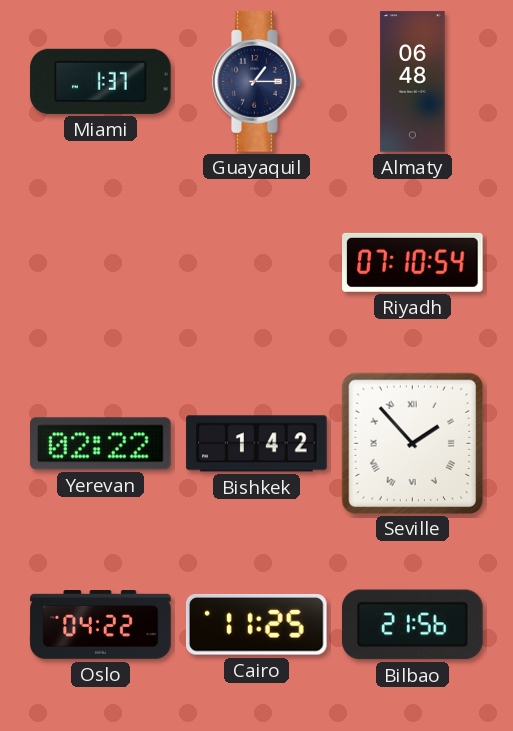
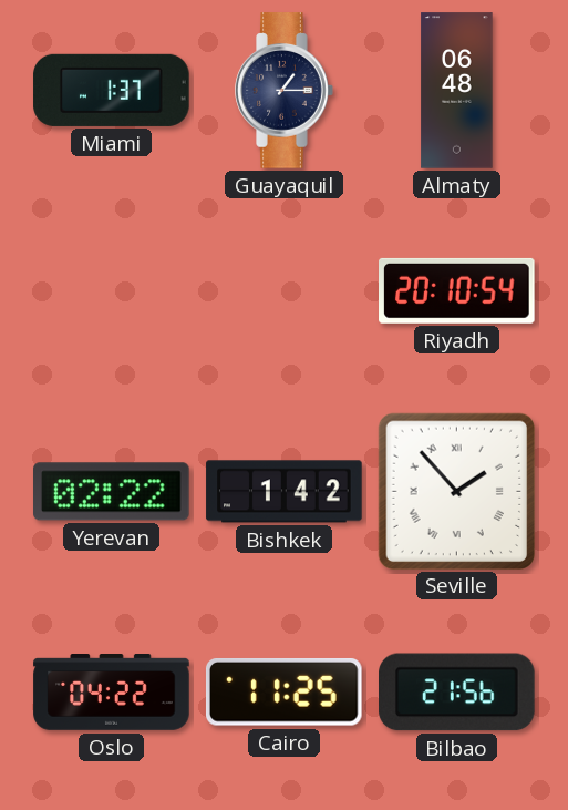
Riyadh: 07:10 -> 20:10
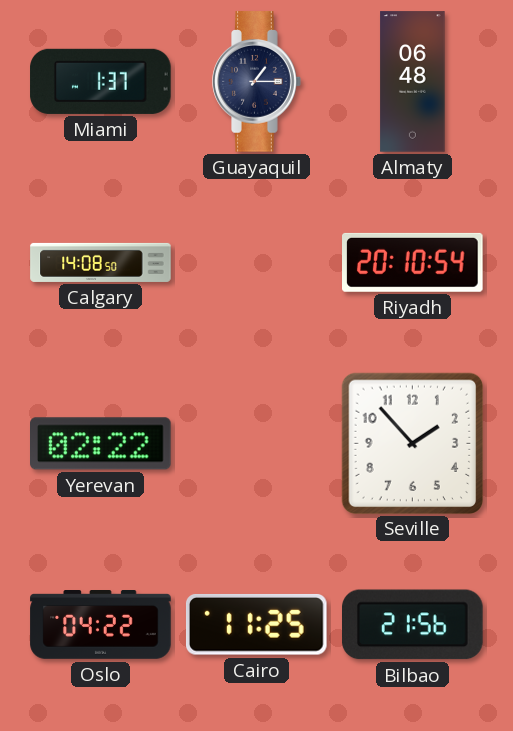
Calgary: none -> 14:08
Bishkek: 1:42 -> none
Seville numerals: Roman -> Arabic
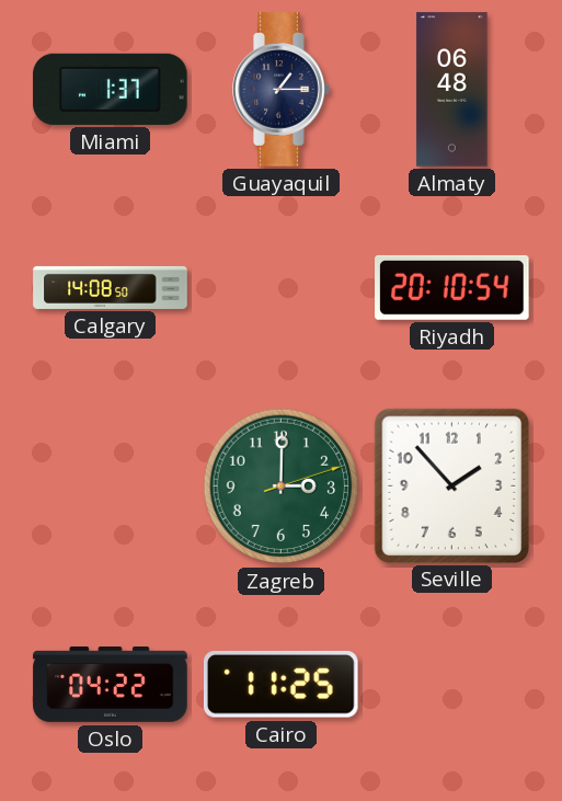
Yerevan: 02:22 -> none
Zagreb: none -> 3:00
Bilbao: 21:56 -> none
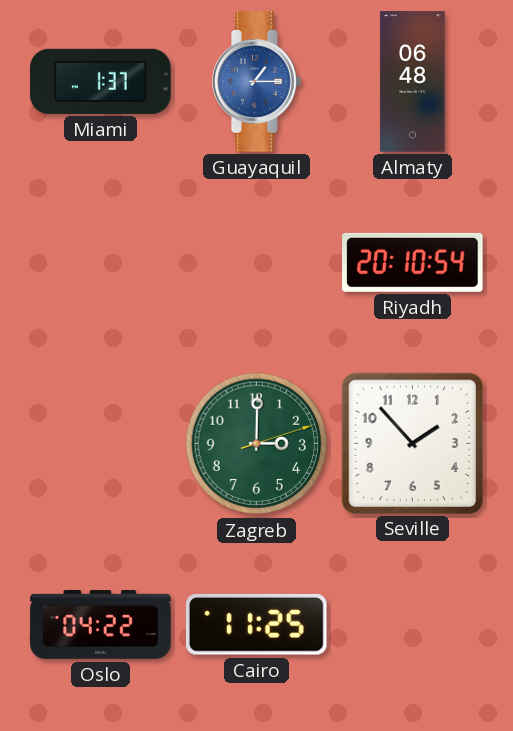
Guayaquil dial: navy -> blue
Calgary: 14:08 -> none
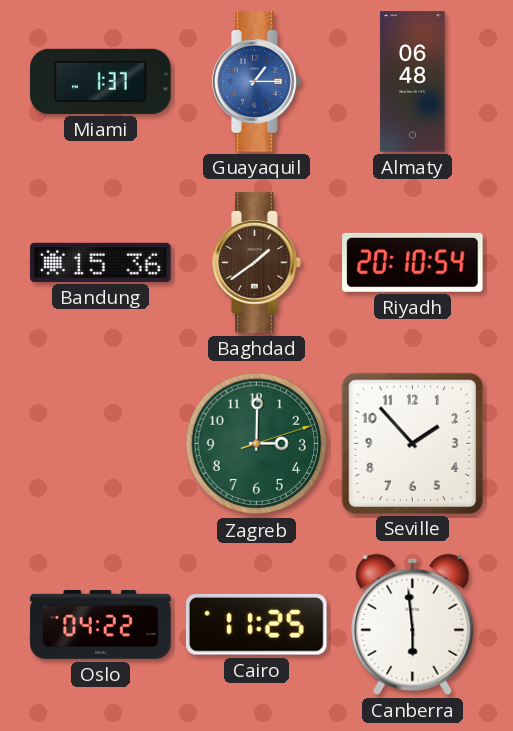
Bandung: none -> 15:36
Baghdad: none -> 1:39
Canberra: none -> 5:59
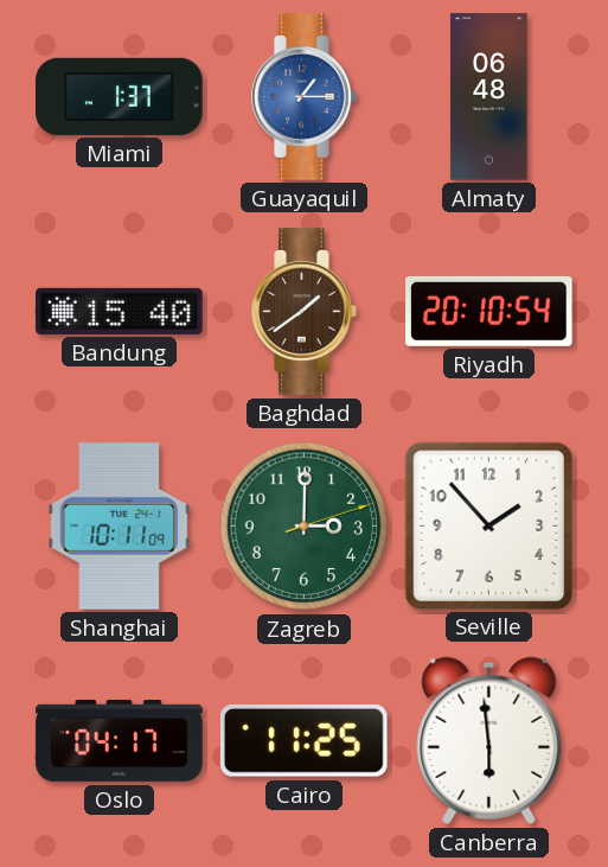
Bandung: 15:36 -> 15:40
Shanghai: none -> 10:11
Oslo: 04:22 -> 04:17
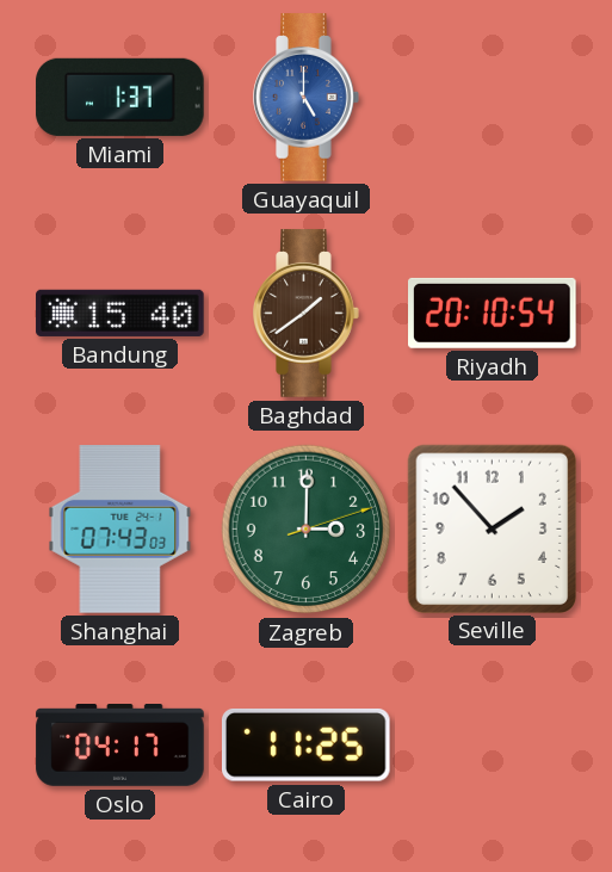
Guayaquil: 1:15 -> 5:00
Almaty: 06:48 -> none
Shanghai: 10:11 -> 07:43
Canberra: 5:59 -> none
